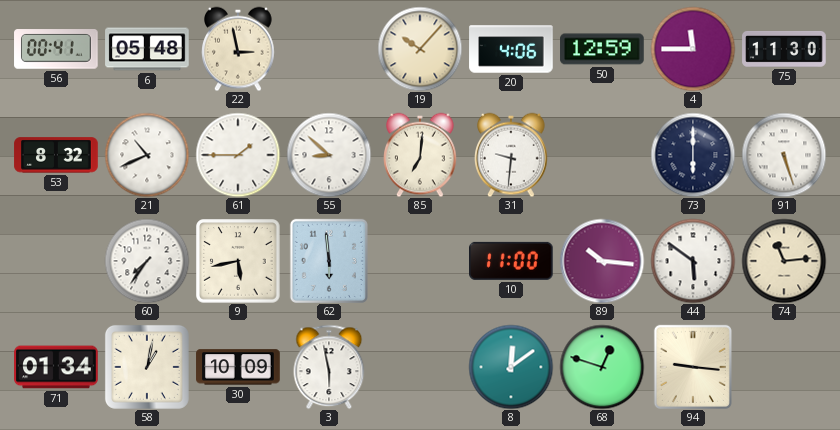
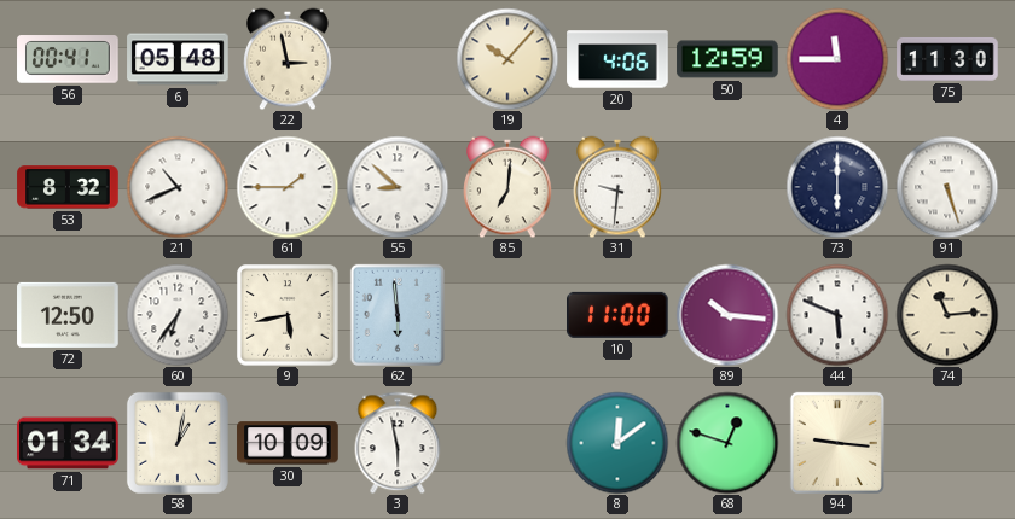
72: none -> 12:50
60: 7:36 -> 6:36
44: 5:51 -> 5:49
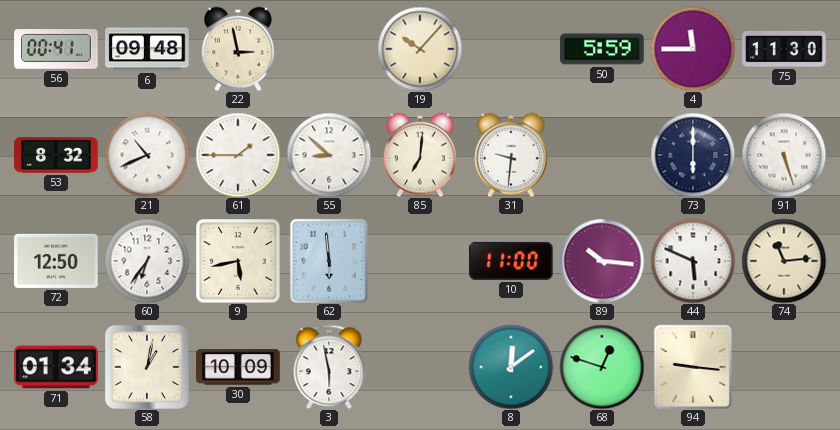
6: 05:48 -> 09:48
20: 4:06 -> none
50: 12:59 -> 5:59
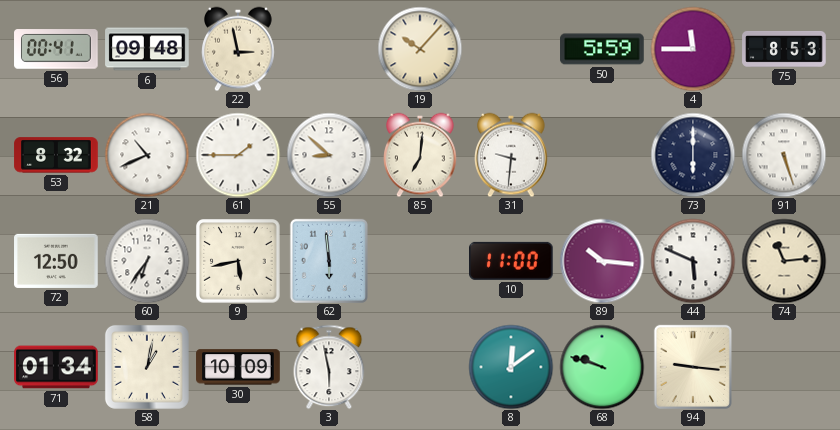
75: 11:30 -> 8:53
68: 12:48 -> 9:48
